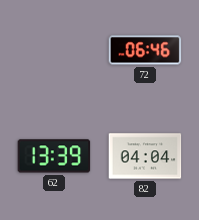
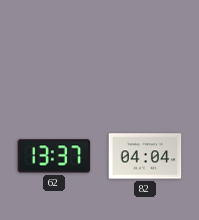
72: 06:46 -> none
62: 13:39 -> 13:37
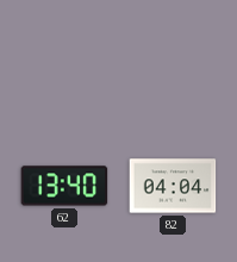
62: 13:37 -> 13:40
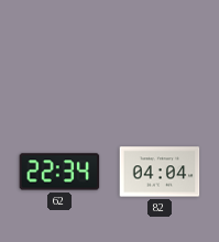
62: 13:40 -> 22:34
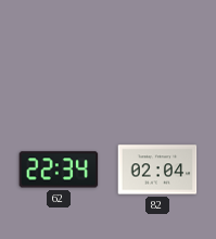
82: 04:04 -> 02:04
